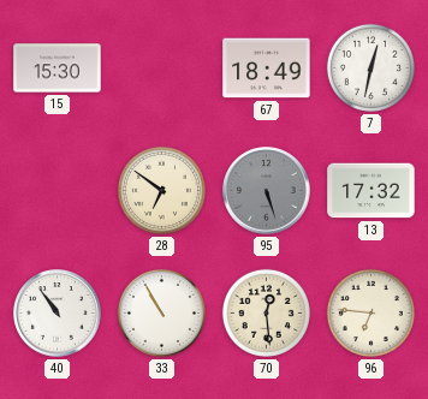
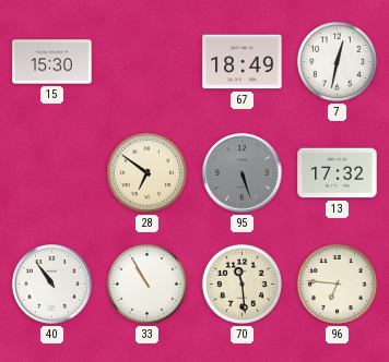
70: 12:29 -> 11:29
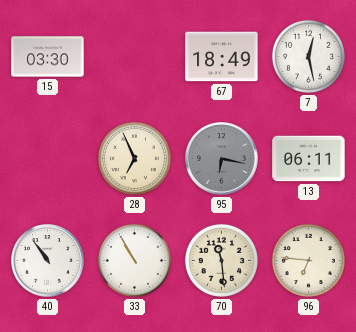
15: 15:30 -> 03:30
7: 12:32 -> 12:28
28: 6:51 -> 6:56
95: 5:27 -> 6:17
13: 17:32 -> 06:11
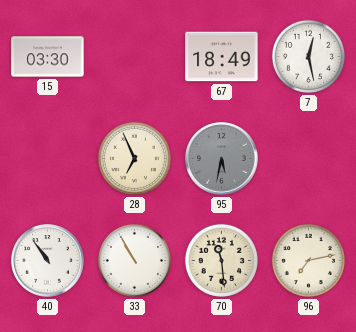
95: 6:17 -> 5:32
13: 06:11 -> none
96: 6:46 -> 7:13
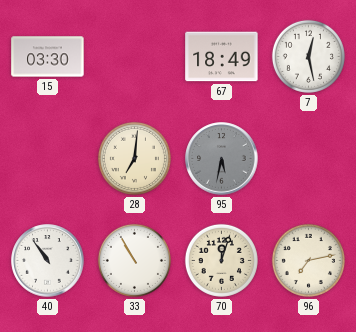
28: 6:56 -> 7:01
70: 11:29 -> 12:03
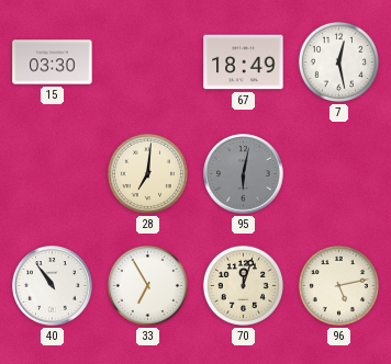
95: 5:32 -> 6:02
33: 10:55 -> 6:55
96: 7:13 -> 5:13
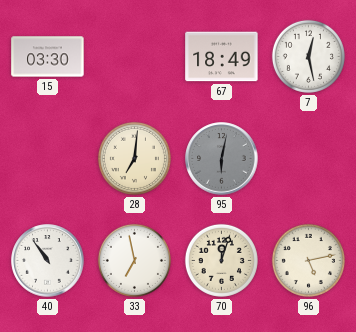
33: 6:55 -> 6:58
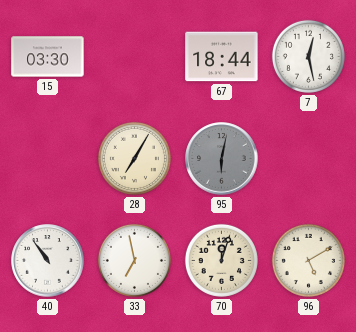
67: 18:49 -> 18:44
28: 7:01 -> 7:05
96: 5:13 -> 5:10
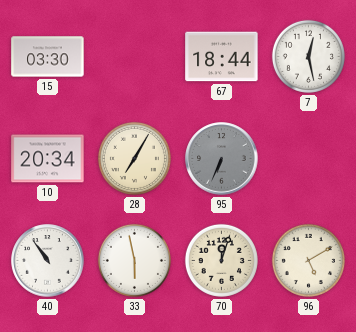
10: none -> 20:34
95: 6:02 -> 6:34
33: 6:58 -> 5:58
